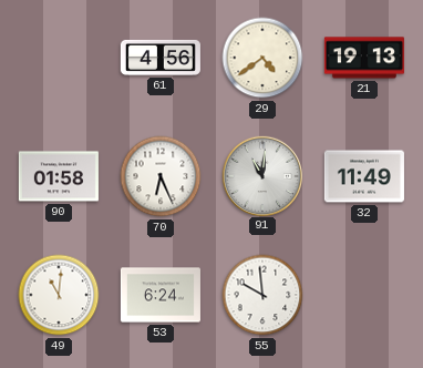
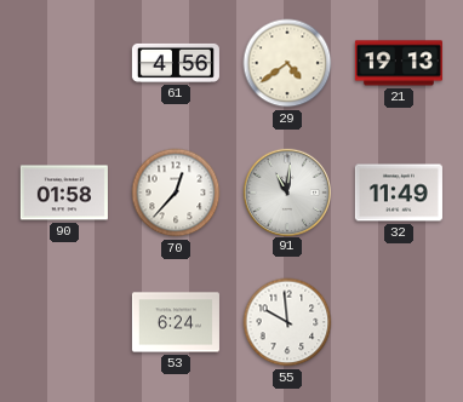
70: 6:26 -> 12:37
49: 11:01 -> none
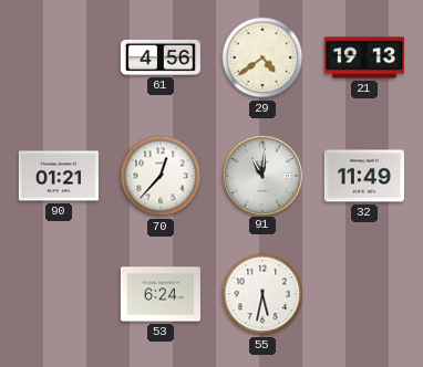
90: 01:58 -> 01:21
55: 9:59 -> 5:32
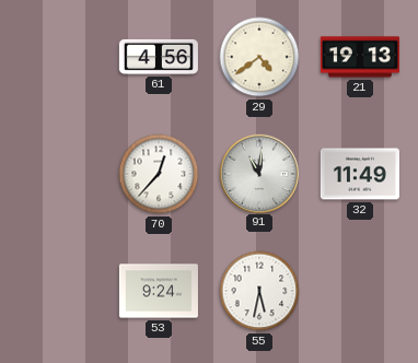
90: 01:21 -> none
53: 6:24 -> 9:24
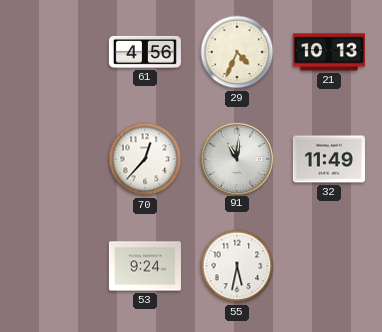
29: 4:39 -> 4:34
21: 19:13 -> 10:13
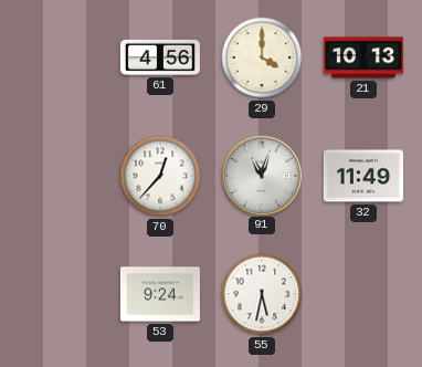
29: 4:34 -> 4:00
91: 11:01 -> 11:03
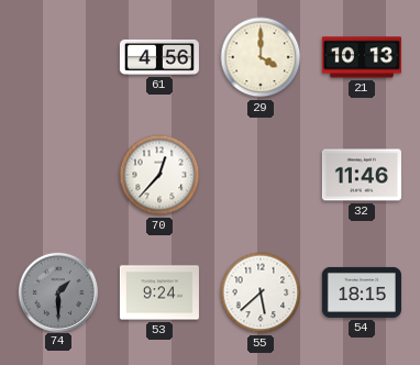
91: 11:03 -> none
32: 11:49 -> 11:46
74: none -> 1:30
55: 5:32 -> 5:38
54: none -> 18:15
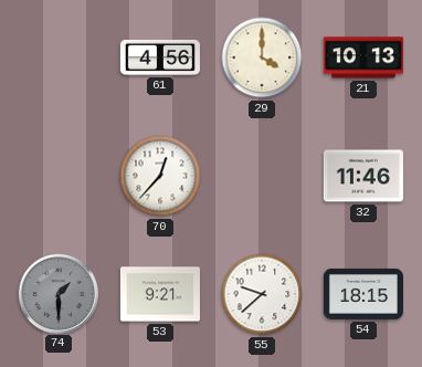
53: 9:24 -> 9:21
55: 5:38 -> 9:38
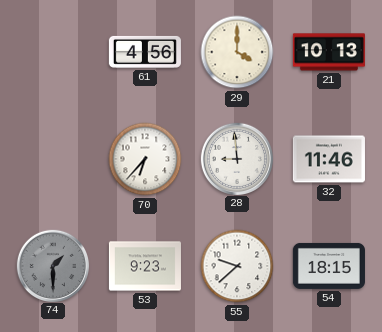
70: 12:37 -> 6:37
28: none -> 8:59
53: 9:21 -> 9:23
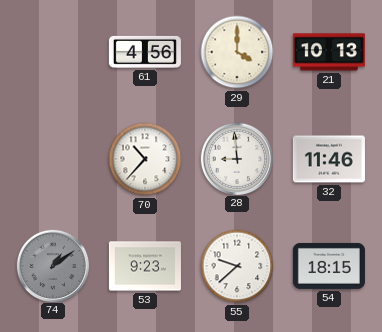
70: 6:37 -> 10:37
74: 1:30 -> 1:09
